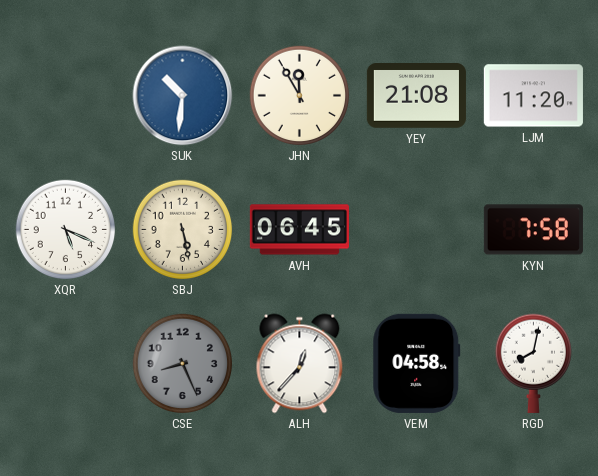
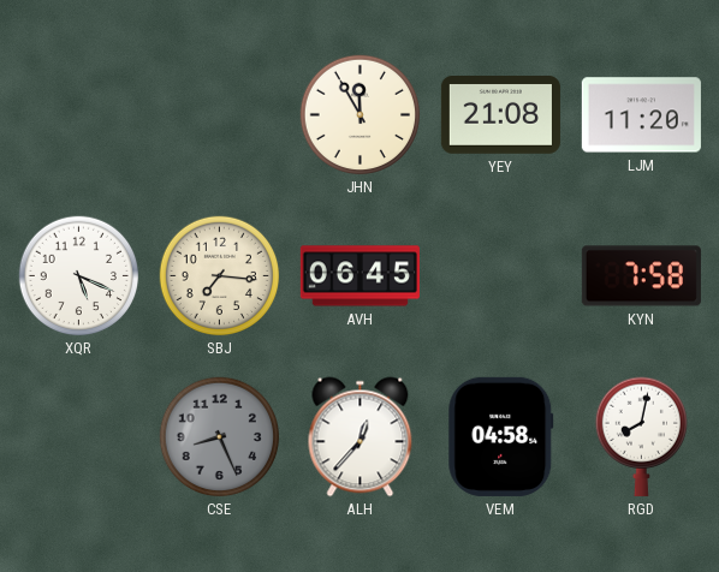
SUK: 10:31 -> none
SBJ: 5:28 -> 7:16
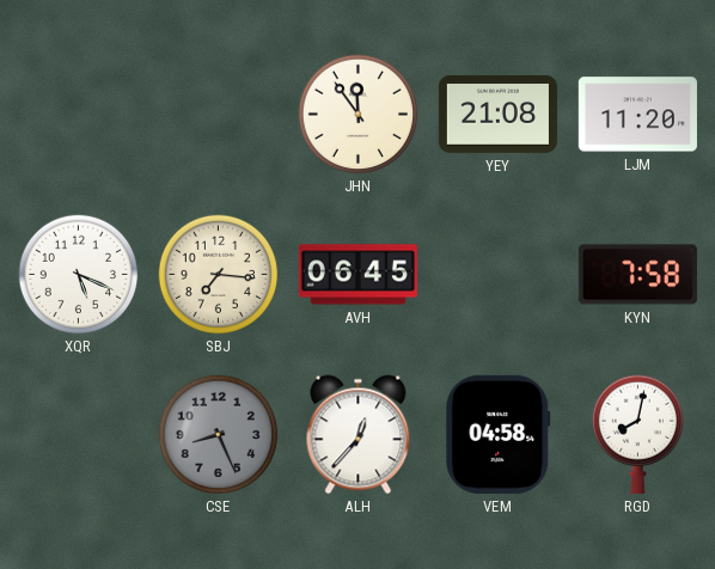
JHN: 11:55 -> 11:54
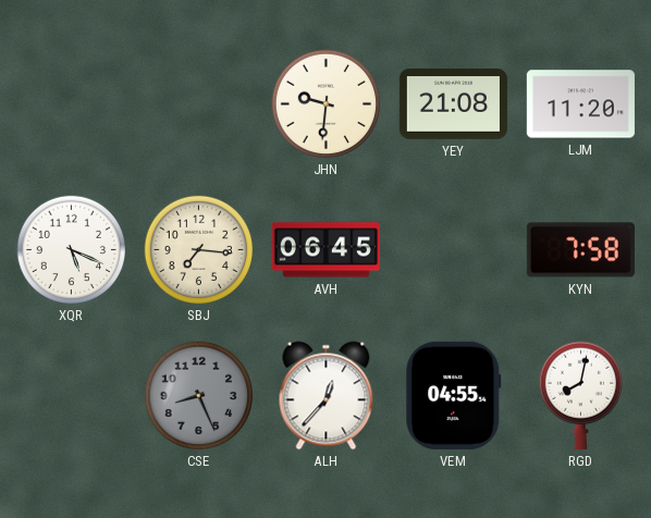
JHN: 11:54 -> 9:31
VEM: 04:58 -> 04:55
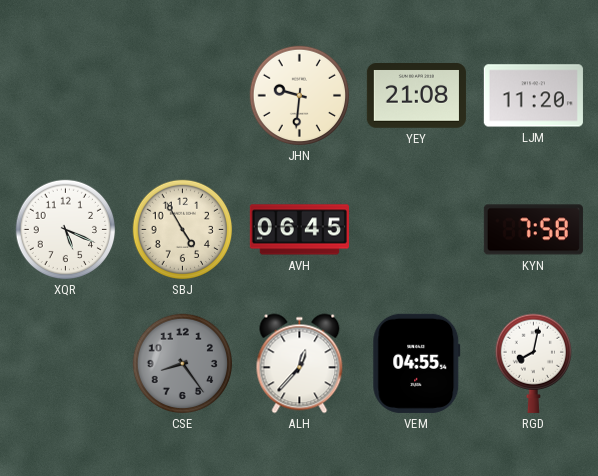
SBJ: 7:16 -> 4:55
CSE: 8:26 -> 8:24
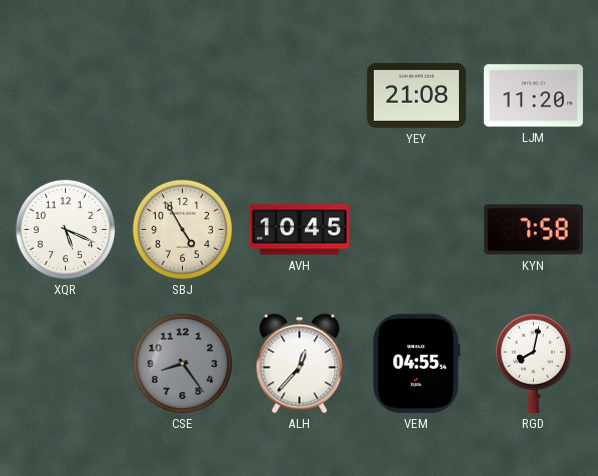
JHN: 9:31 -> none
AVH: 06:45 -> 10:45
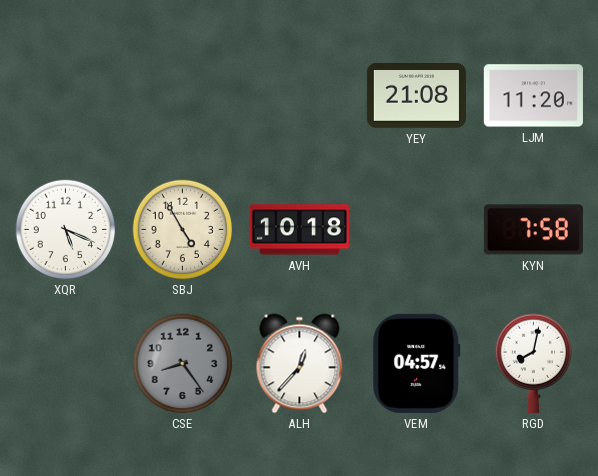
AVH: 10:45 -> 10:18
VEM: 04:55 -> 04:57
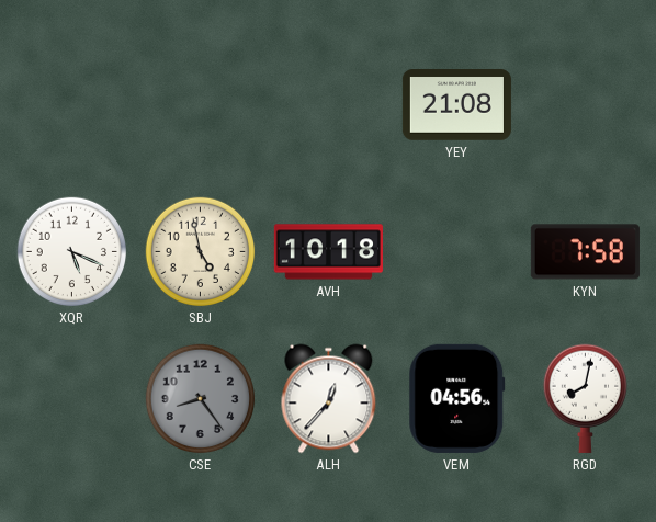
LJM: 11:20 -> none
SBJ: 4:55 -> 4:58
VEM: 04:57 -> 04:56
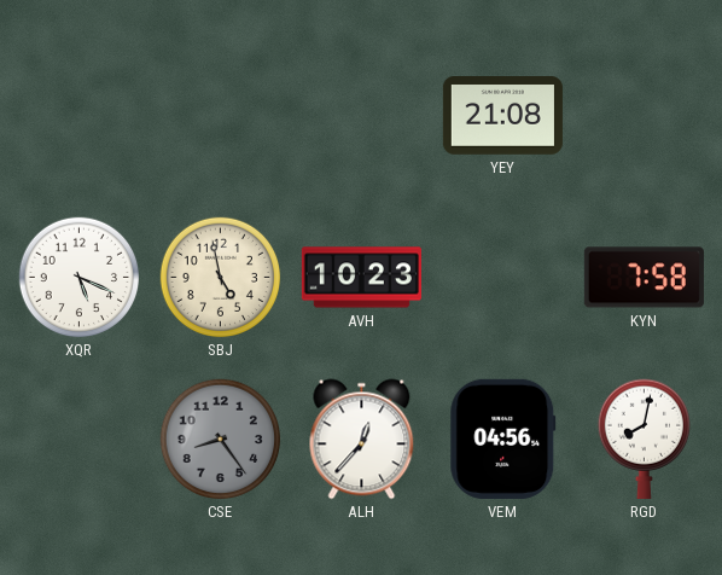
AVH: 10:18 -> 10:23
